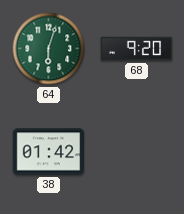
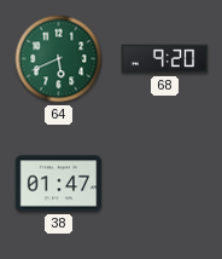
64: 6:03 -> 5:41
38: 01:42 -> 01:47
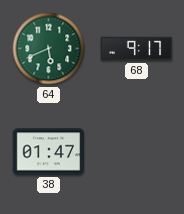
68: 9:20 -> 9:17
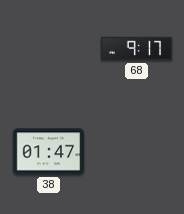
64: 5:41 -> none
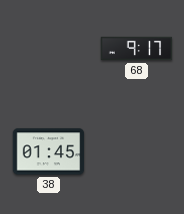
38: 01:47 -> 01:45
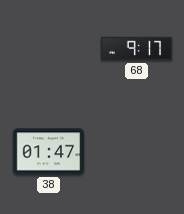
38: 01:45 -> 01:47
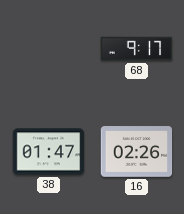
16: none -> 02:26
